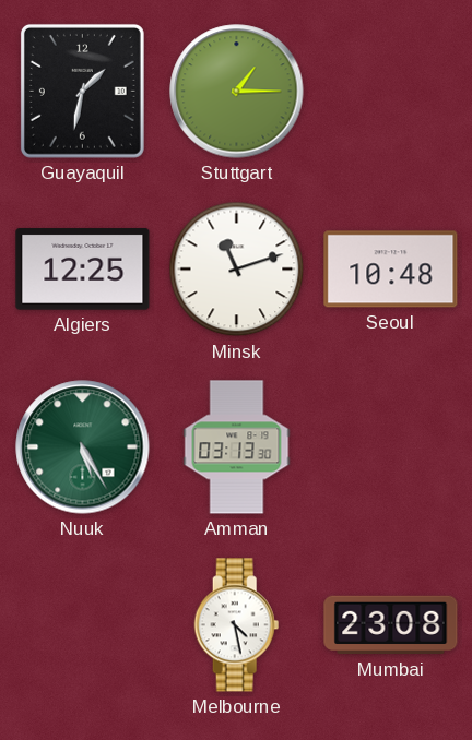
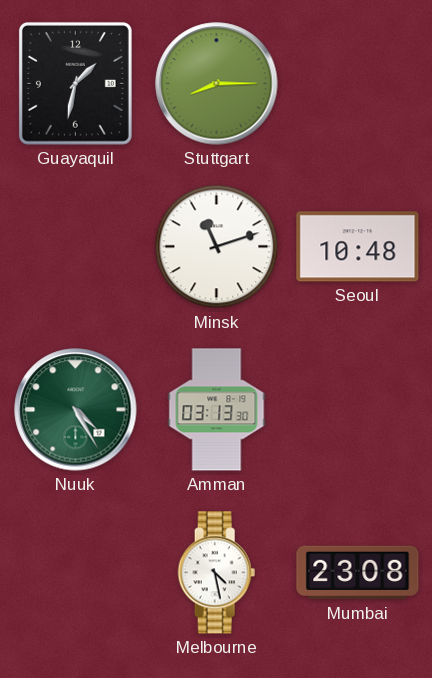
Stuttgart: 1:15 -> 8:15
Algiers: 12:25 -> none
Nuuk: 5:25 -> 4:25
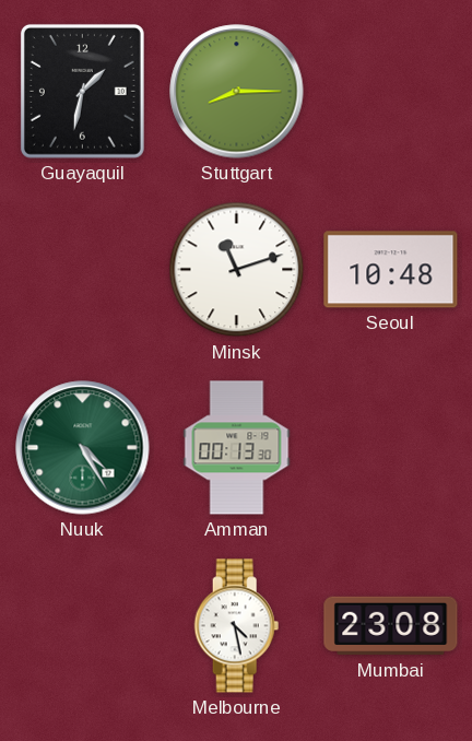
Amman: 03:13 -> 00:13
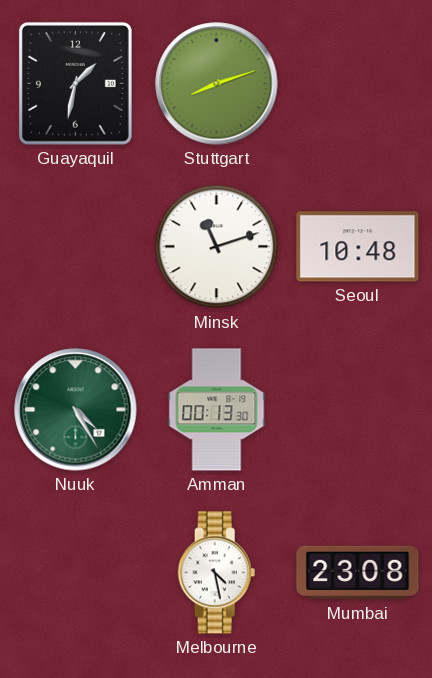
Stuttgart: 8:15 -> 8:12
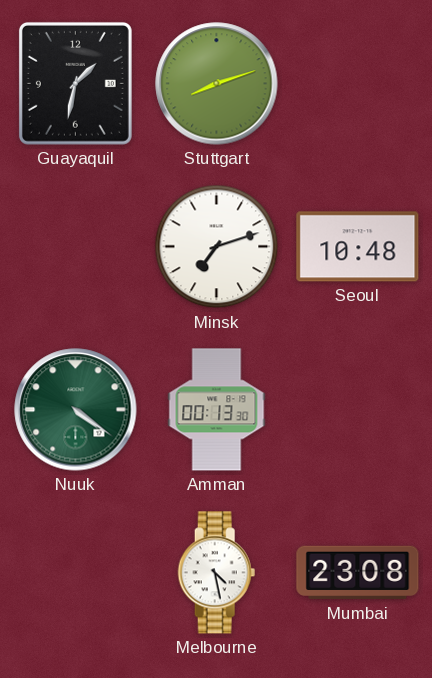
Minsk: 11:12 -> 7:12
Nuuk: 4:25 -> 4:21
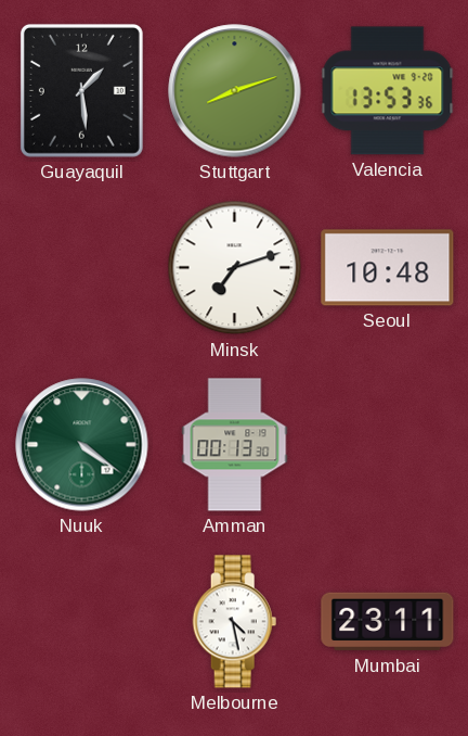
Guayaquil: 1:32 -> 1:29
Valencia: none -> 13:53
Mumbai: 23:08 -> 23:11
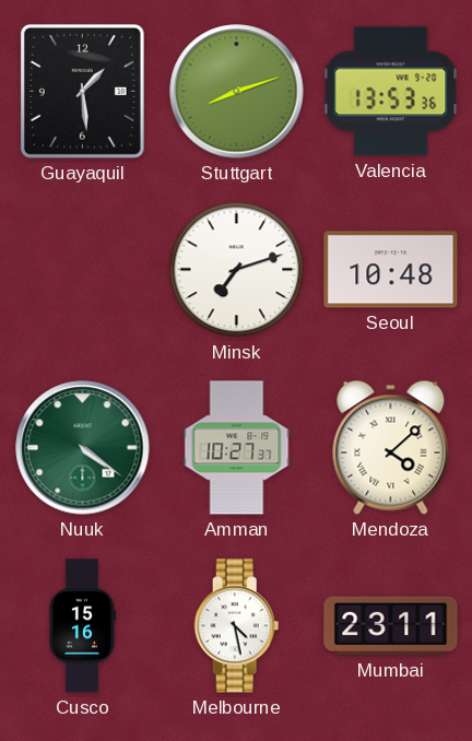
Amman: 00:13 -> 10:27
Mendoza: none -> 4:08
Cusco: none -> 15:16
